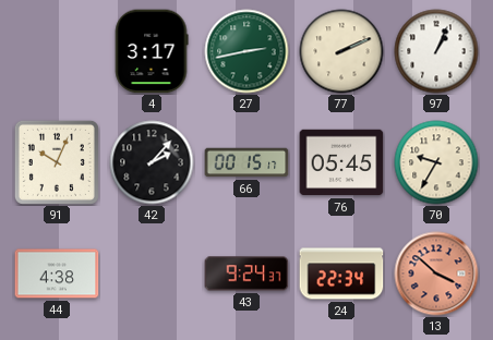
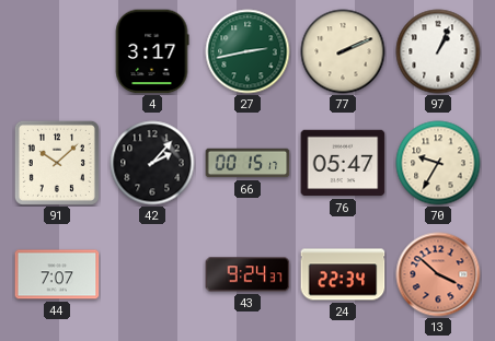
91: 10:04 -> 10:08
76: 05:45 -> 05:47
44: 4:38 -> 7:07
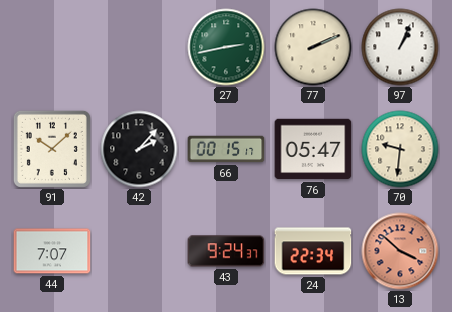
4: 3:17 -> none
70: 9:35 -> 9:31
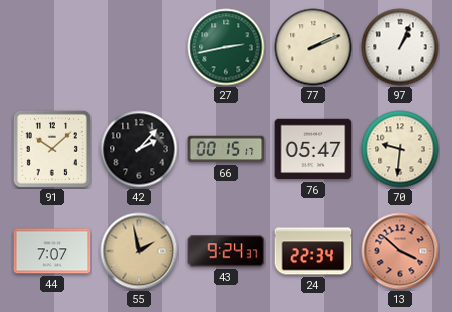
55: none -> 1:58
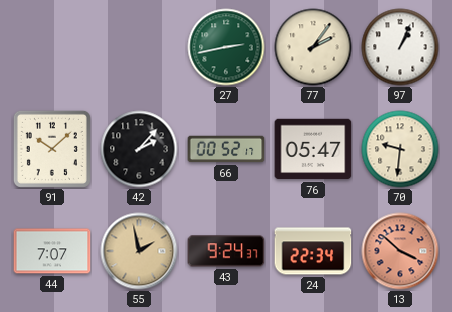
77: 2:11 -> 2:06
66: 00:15 -> 00:52
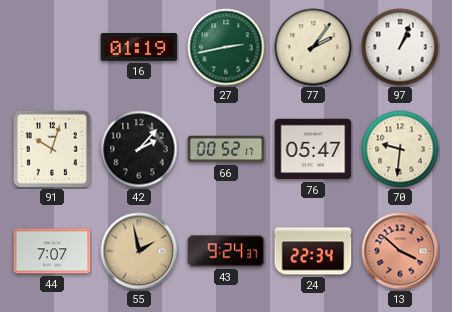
16: none -> 01:19
91: 10:08 -> 10:03
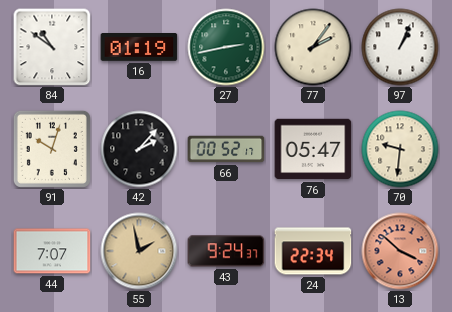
84: none -> 10:51
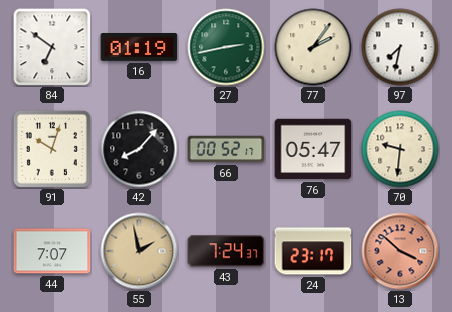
84: 10:51 -> 6:51
97: 1:04 -> 7:32
42: 2:07 -> 8:07
43: 9:24 -> 7:24
24: 22:34 -> 23:17
